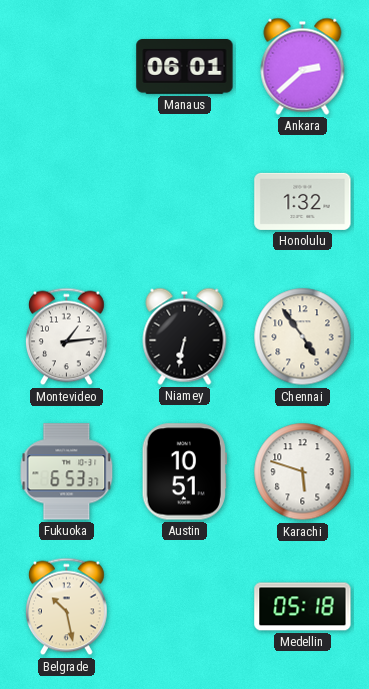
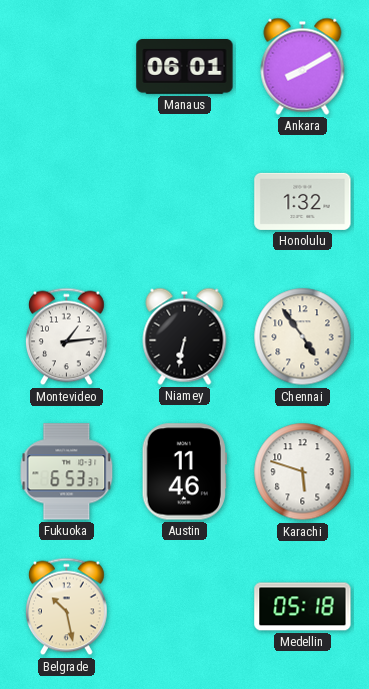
Ankara: 2:38 -> 8:10
Austin: 10:51 -> 11:46
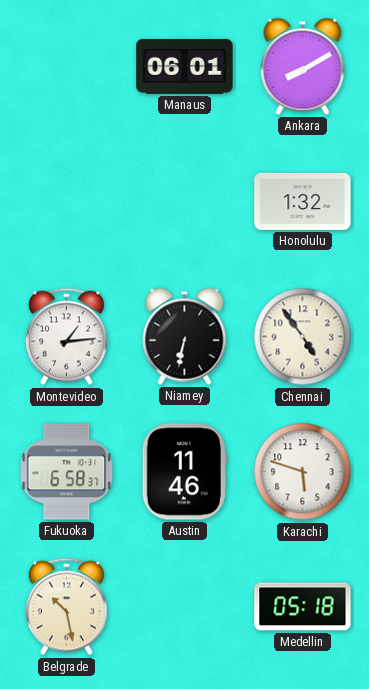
Fukuoka: 6:53 -> 6:58
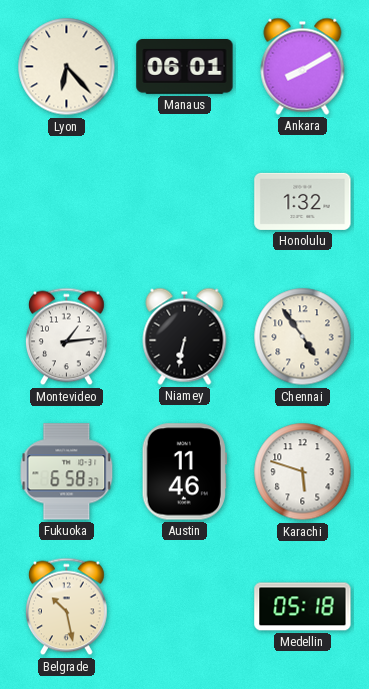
Lyon: none -> 6:23
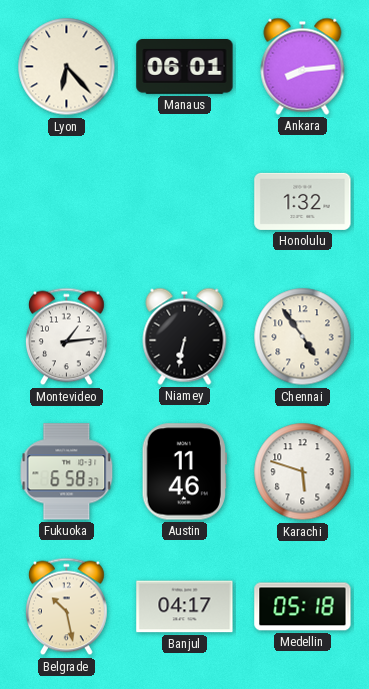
Ankara: 8:10 -> 8:14
Banjul: none -> 04:17
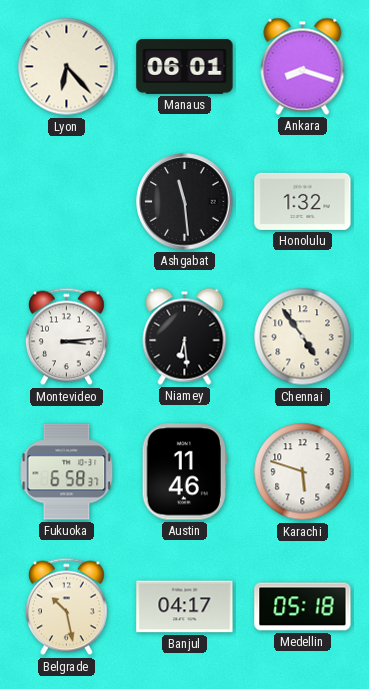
Ankara: 8:14 -> 8:18
Ashgabat: none -> 11:29
Montevideo: 1:14 -> 3:14
Niamey: 6:32 -> 6:29
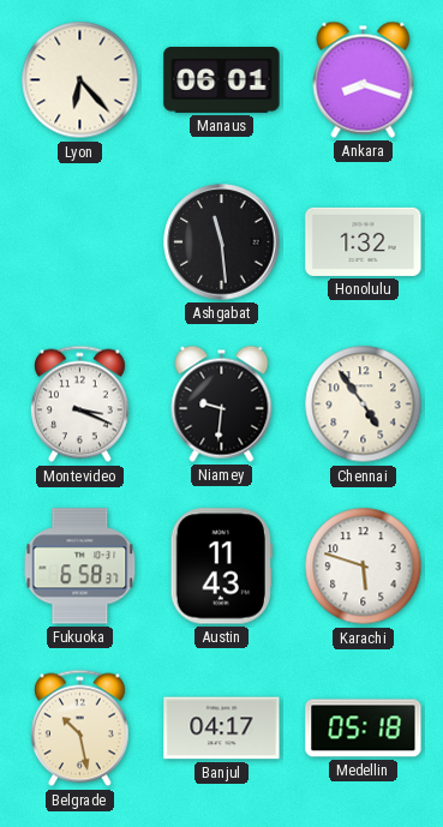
Montevideo: 3:14 -> 3:19
Niamey: 6:29 -> 9:31
Austin: 11:46 -> 11:43
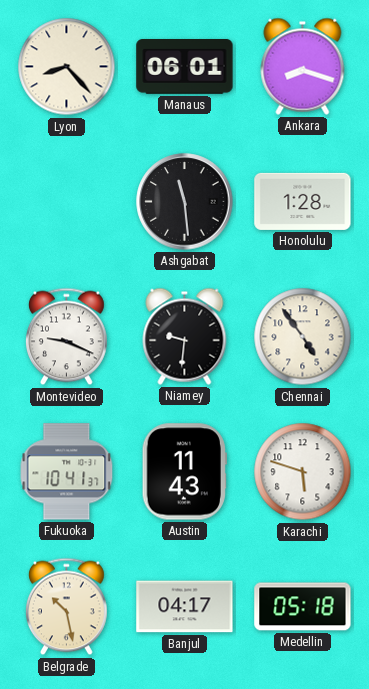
Lyon: 6:23 -> 8:23
Honolulu: 1:32 -> 1:28
Montevideo: 3:19 -> 9:19
Fukuoka: 6:58 -> 10:41
